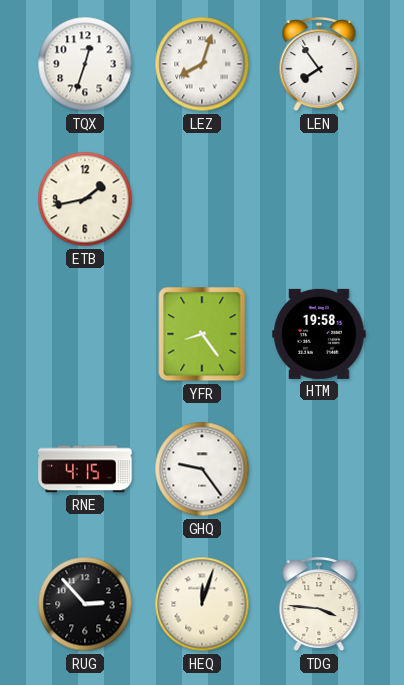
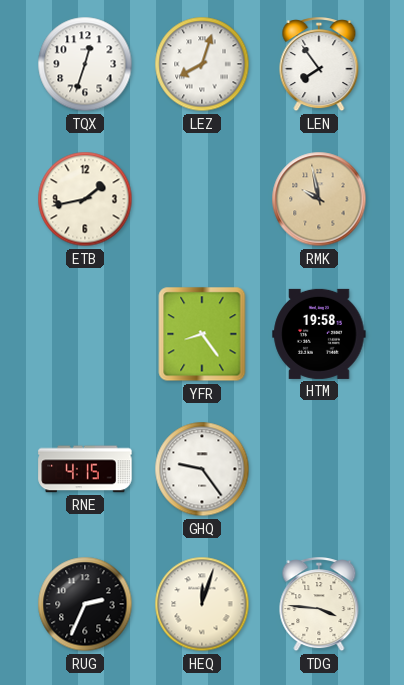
RMK: none -> 9:58
RUG: 2:53 -> 2:34
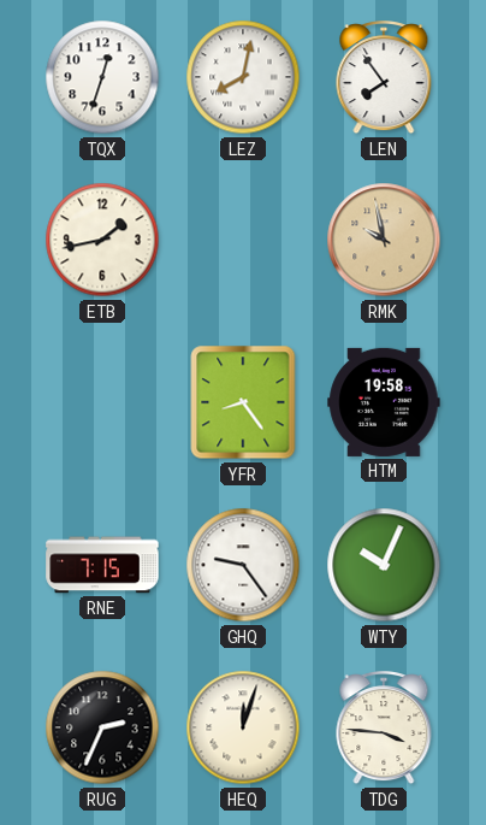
LEZ: 8:03 -> 8:02
RNE: 4:15 -> 7:15
WTY: none -> 10:04
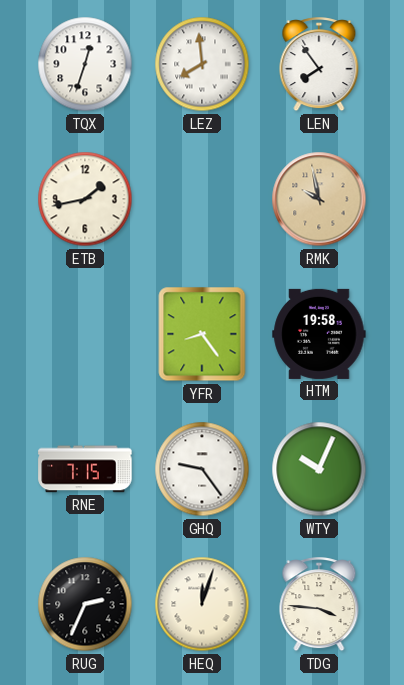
LEZ: 8:02 -> 7:59
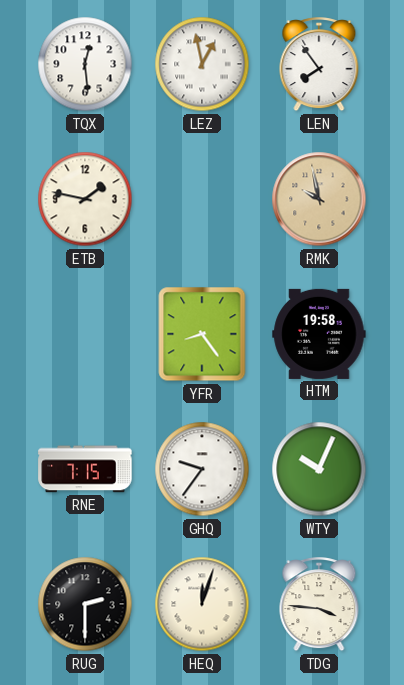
TQX: 12:33 -> 12:29
LEZ: 7:59 -> 12:58
ETB: 1:43 -> 1:47
GHQ: 9:24 -> 9:36
RUG: 2:34 -> 2:30
